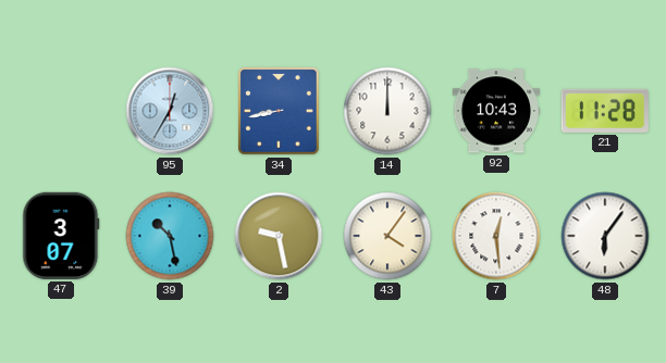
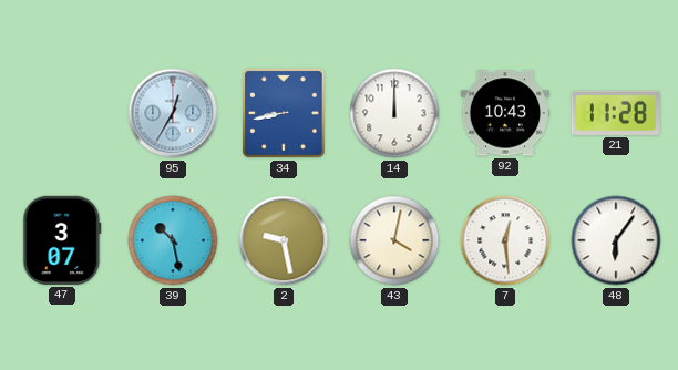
43: 4:06 -> 4:02
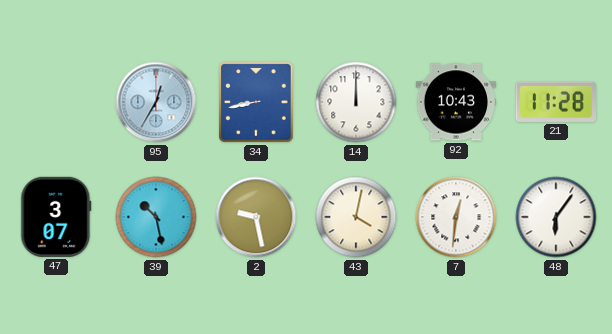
7: 12:29 -> 12:31
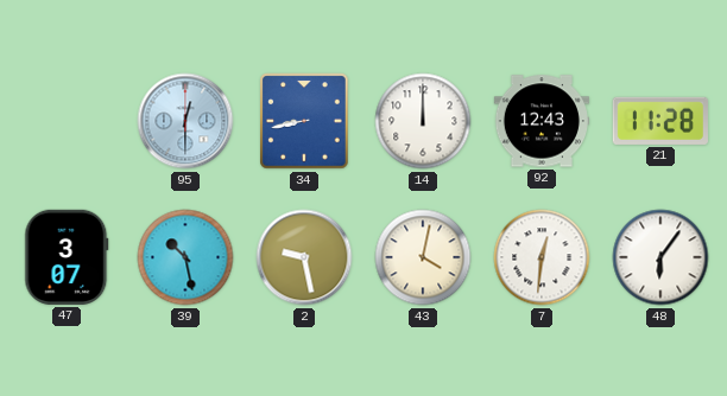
95: 12:35 -> 12:30
92: 10:43 -> 12:43
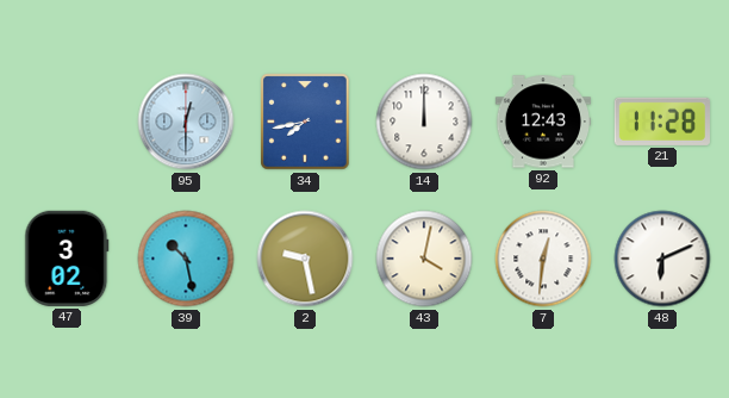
34: 8:43 -> 7:43
47: 3:07 -> 3:02
48: 6:06 -> 6:11
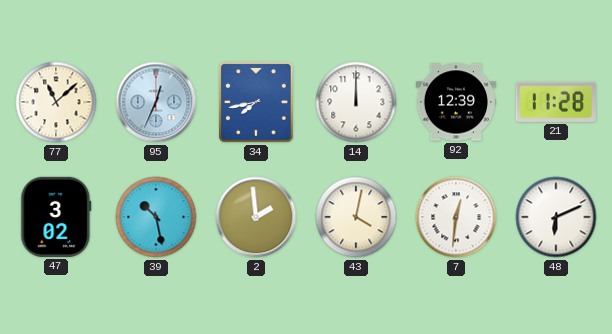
77: none -> 11:08
95: 12:30 -> 12:34
92: 12:43 -> 12:39
2: 9:28 -> 1:59
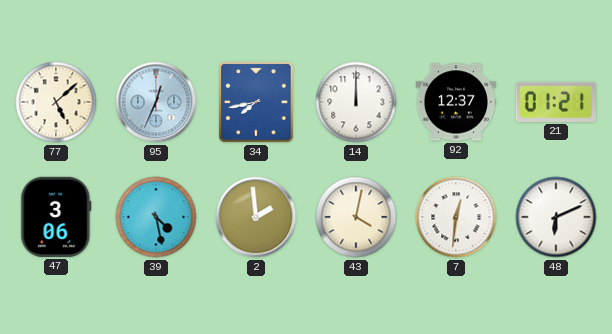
77: 11:08 -> 5:08
92: 12:39 -> 12:37
21: 11:28 -> 01:21
47: 3:02 -> 3:06
39: 10:28 -> 4:28
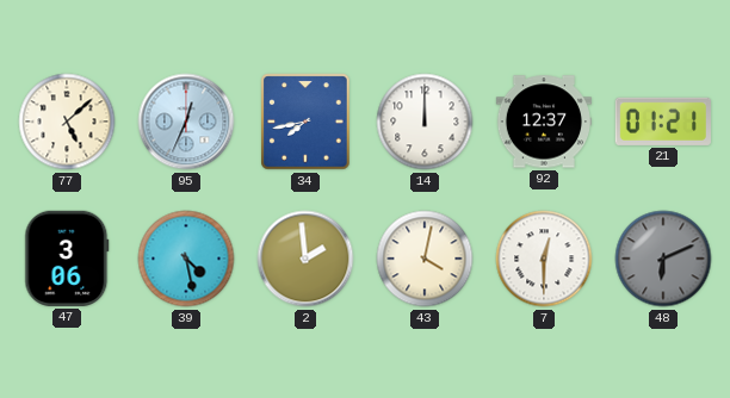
7: 12:31 -> 12:30
48 dial: white -> grey
